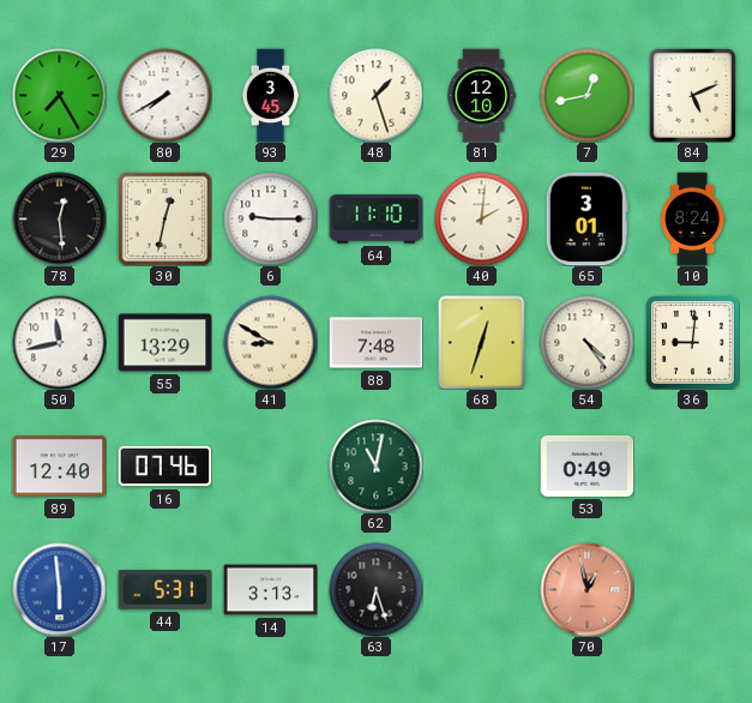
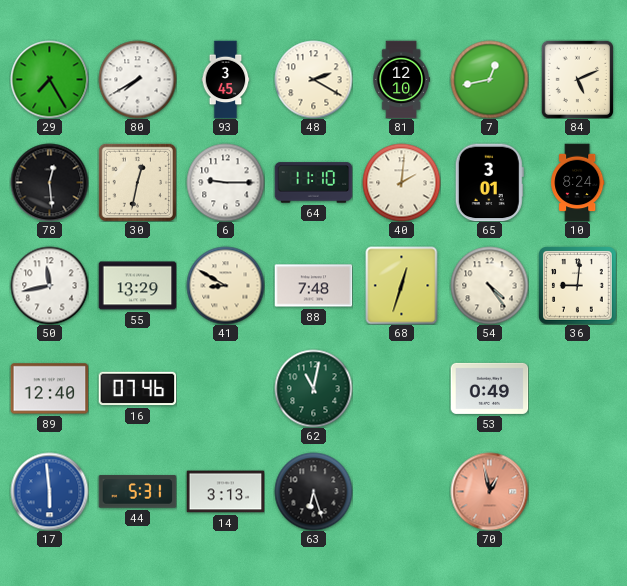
48: 1:27 -> 2:20
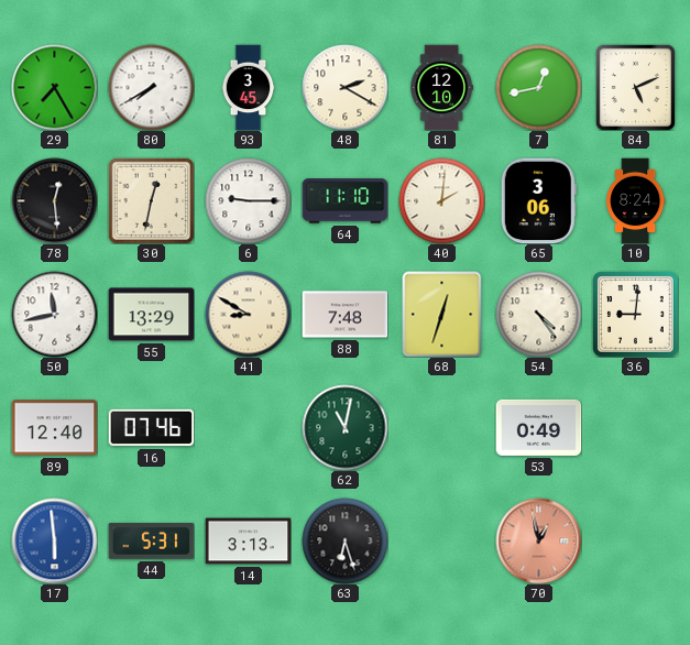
65: 3:01 -> 3:06
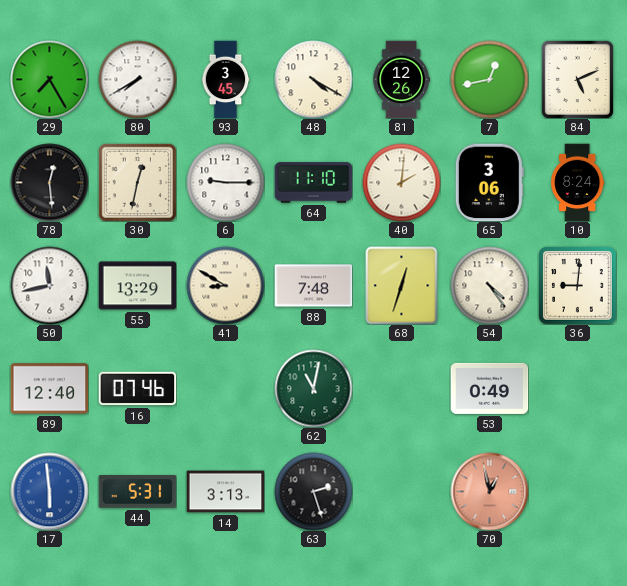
48: 2:20 -> 4:20
81: 12:10 -> 12:26
63: 6:27 -> 2:27
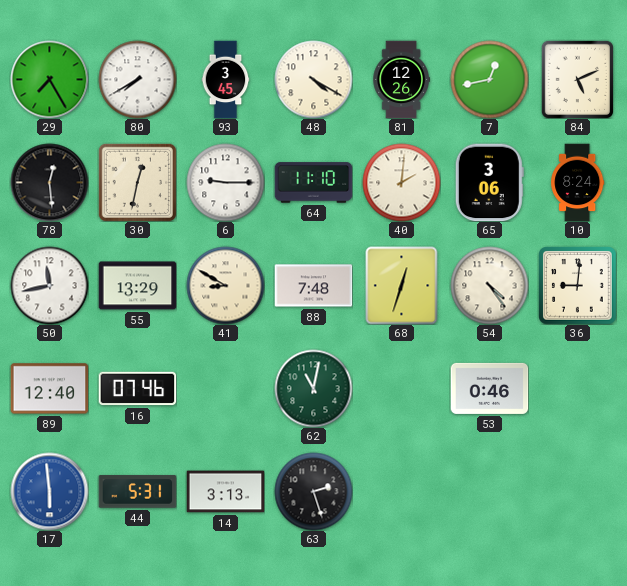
53: 0:49 -> 0:46
70: 12:58 -> none
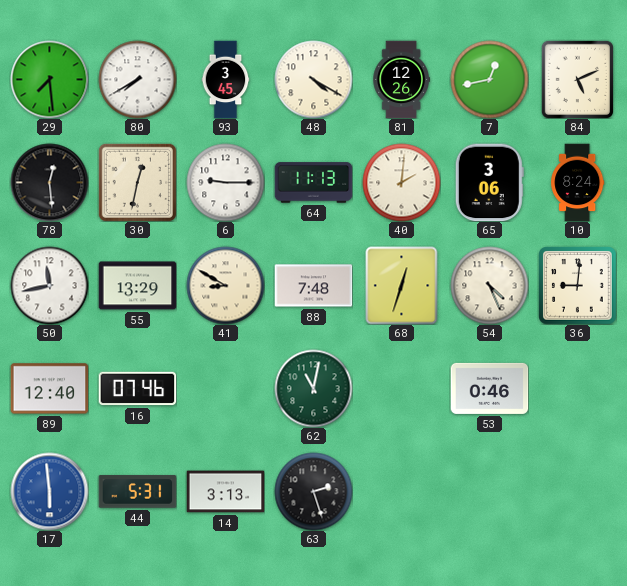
29: 7:25 -> 7:29
64: 11:10 -> 11:13
54: 4:24 -> 4:26
